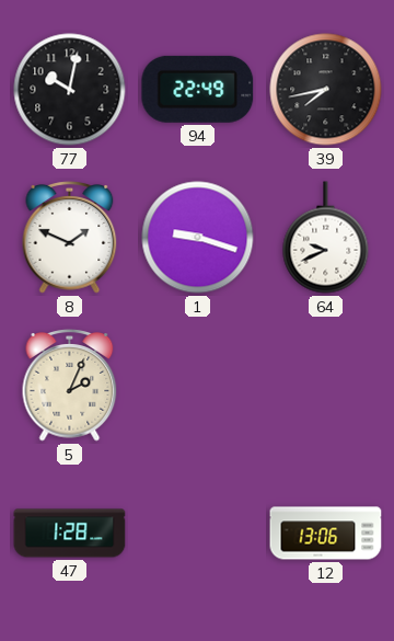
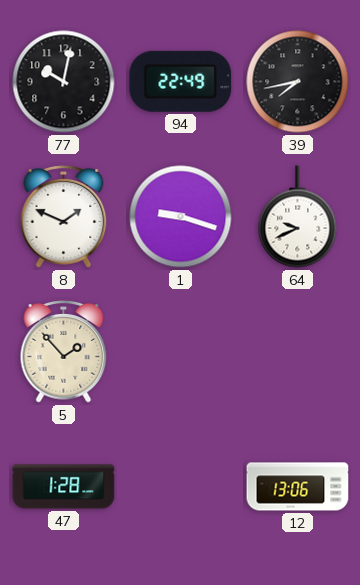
5: 2:04 -> 1:53
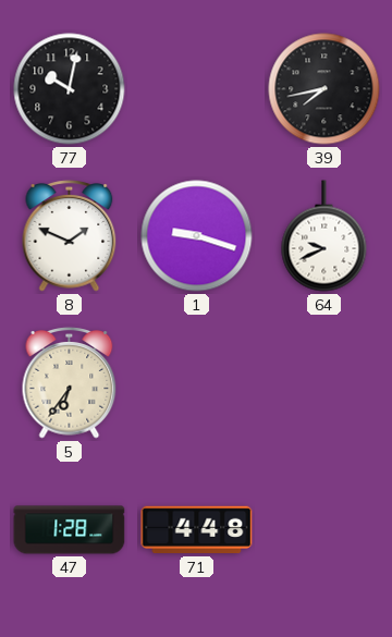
94: 22:49 -> none
5: 1:53 -> 6:36
71: none -> 4:48
12: 13:06 -> none
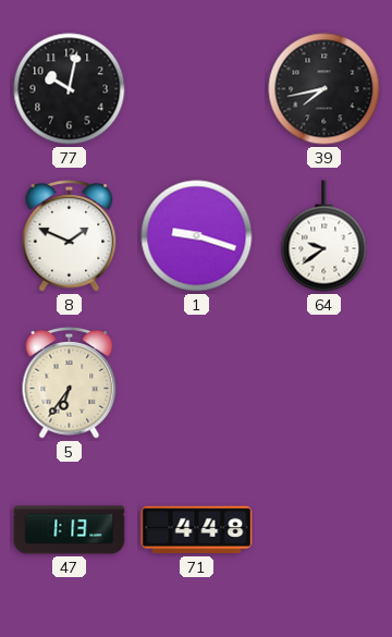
64: 9:41 -> 9:39
47: 1:28 -> 1:13
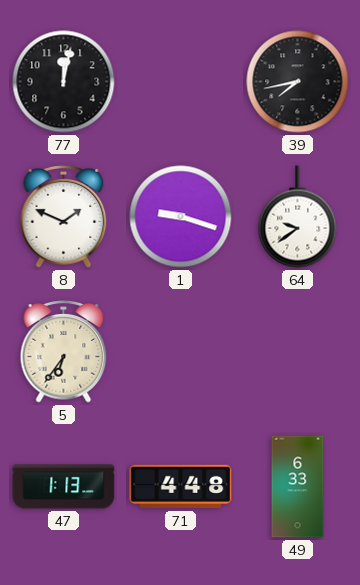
77: 10:02 -> 12:02
49: none -> 6:33
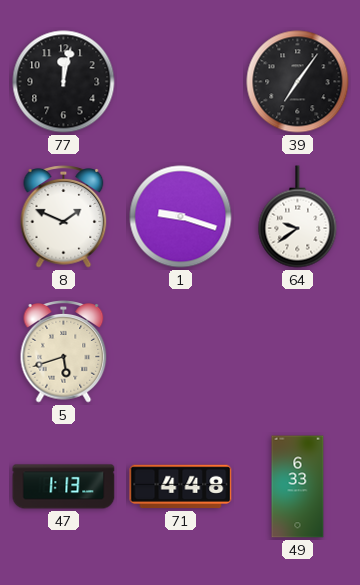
39: 7:43 -> 7:06
5: 6:36 -> 5:42
